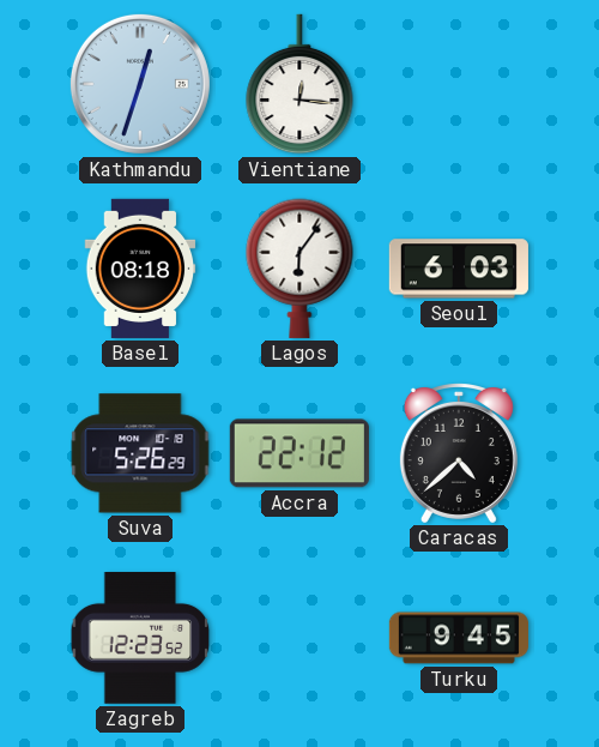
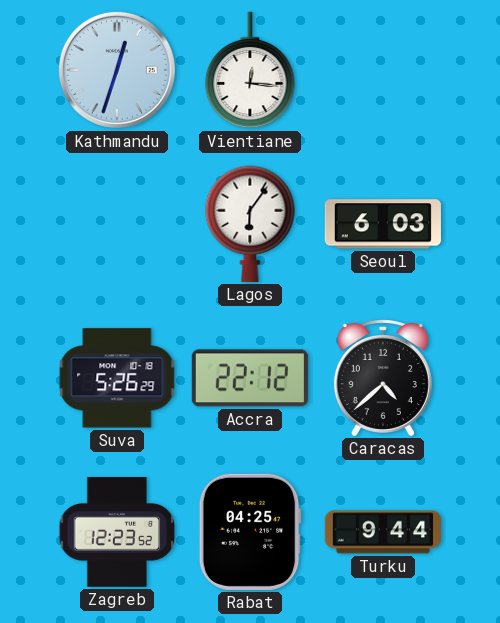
Basel: 08:18 -> none
Rabat: none -> 04:25
Turku: 9:45 -> 9:44
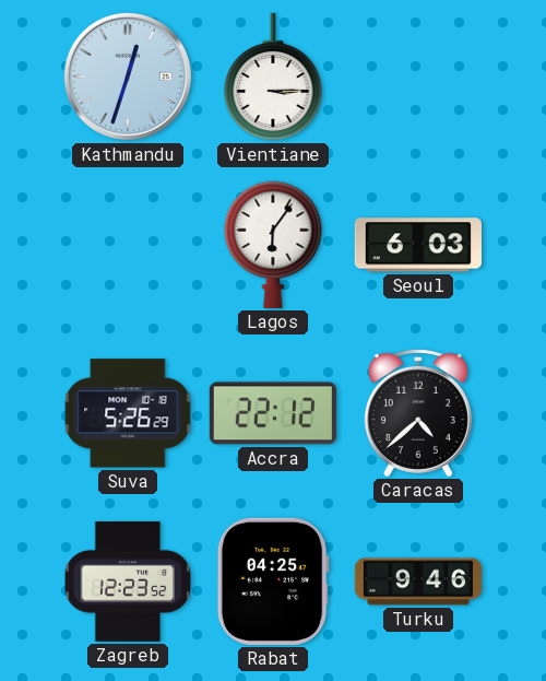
Vientiane: 12:16 -> 3:15
Turku: 9:44 -> 9:46
